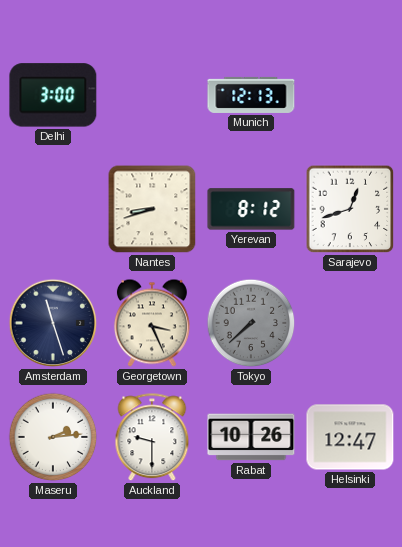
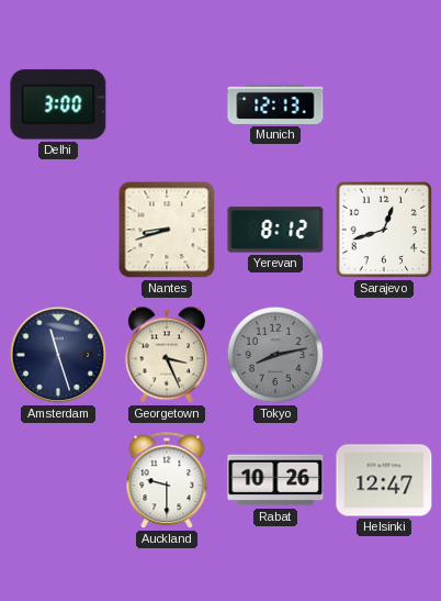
Tokyo: 7:38 -> 8:13
Maseru: 2:14 -> none
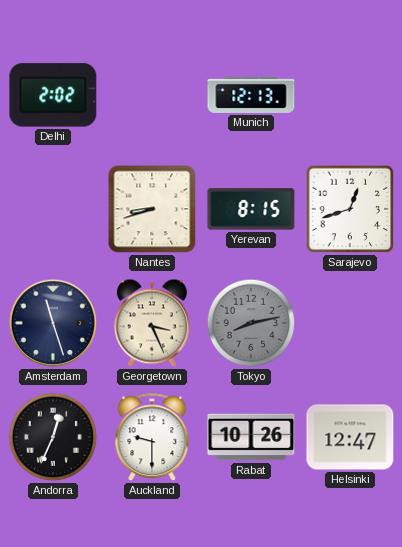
Delhi: 3:00 -> 2:02
Yerevan: 8:12 -> 8:15
Andorra: none -> 12:34
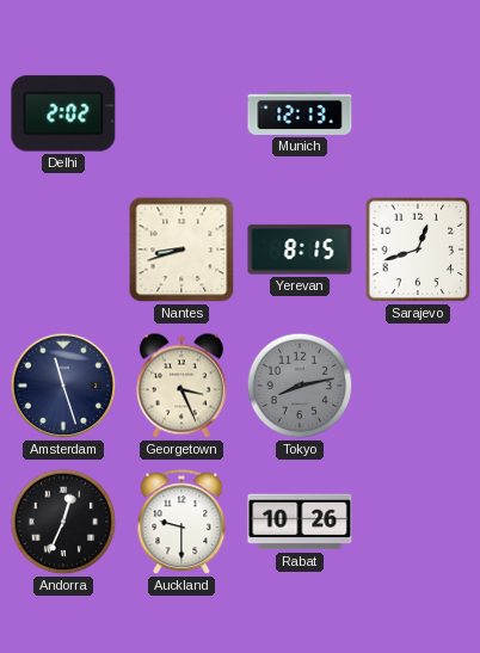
Helsinki: 12:47 -> none
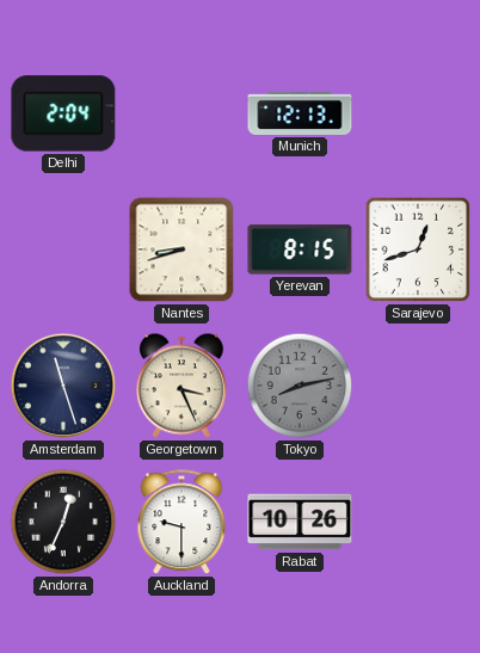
Delhi: 2:02 -> 2:04
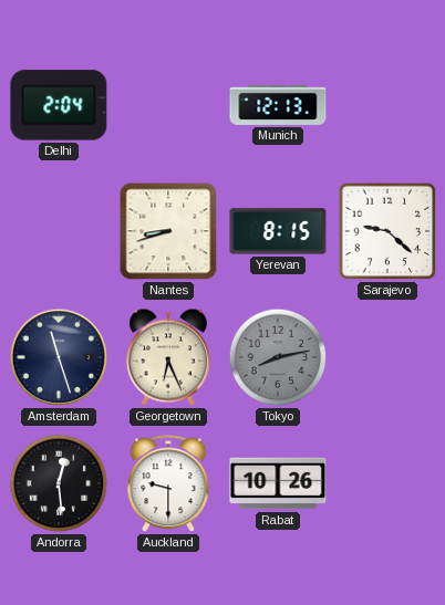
Sarajevo: 12:42 -> 9:22
Georgetown: 3:26 -> 6:26
Andorra: 12:34 -> 12:29
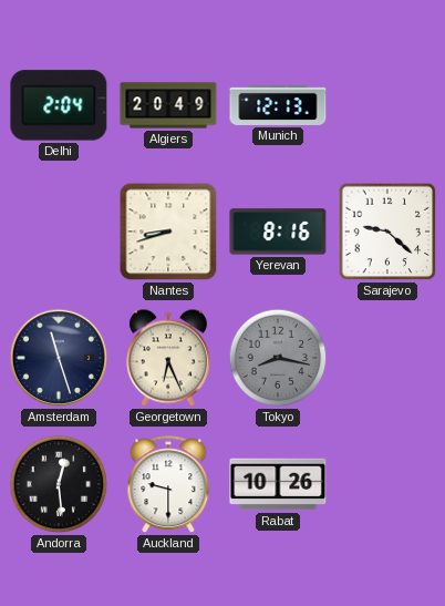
Algiers: none -> 20:49
Yerevan: 8:15 -> 8:16
Tokyo: 8:13 -> 8:17
